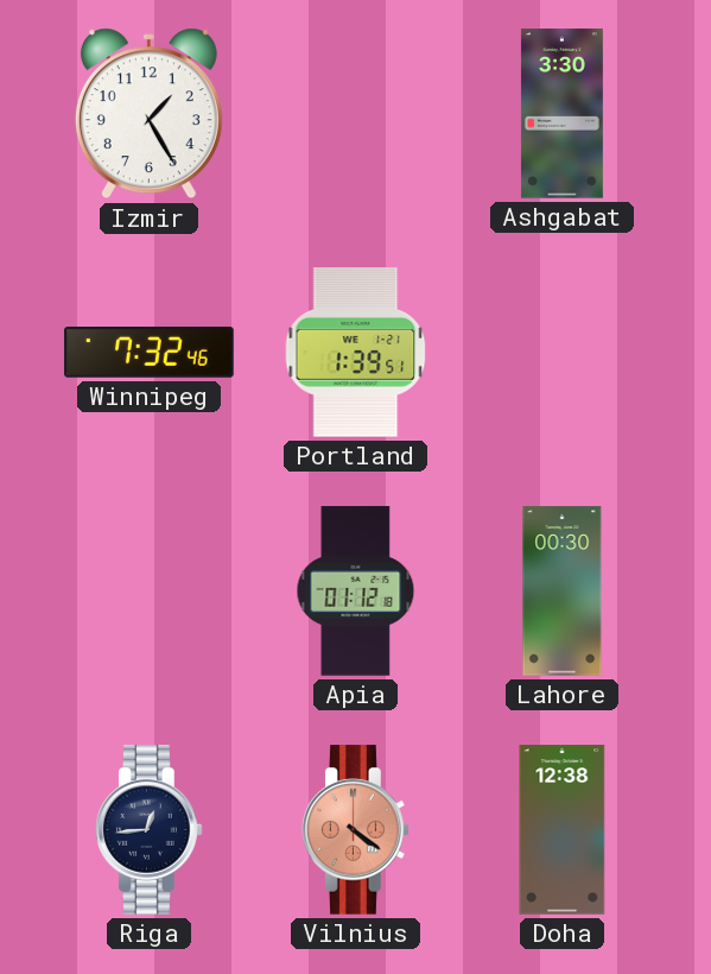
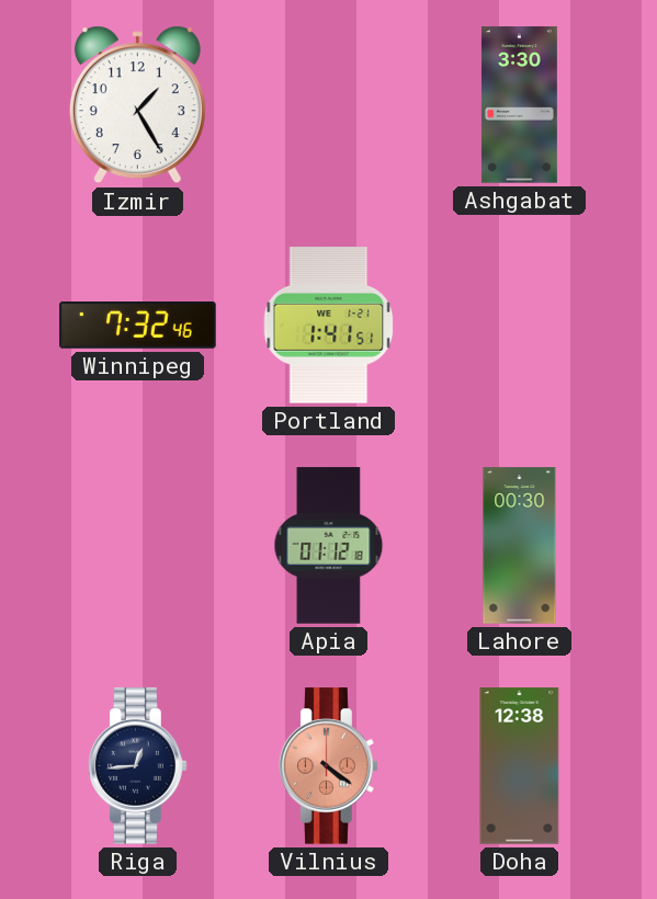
Portland: 1:39 -> 1:41
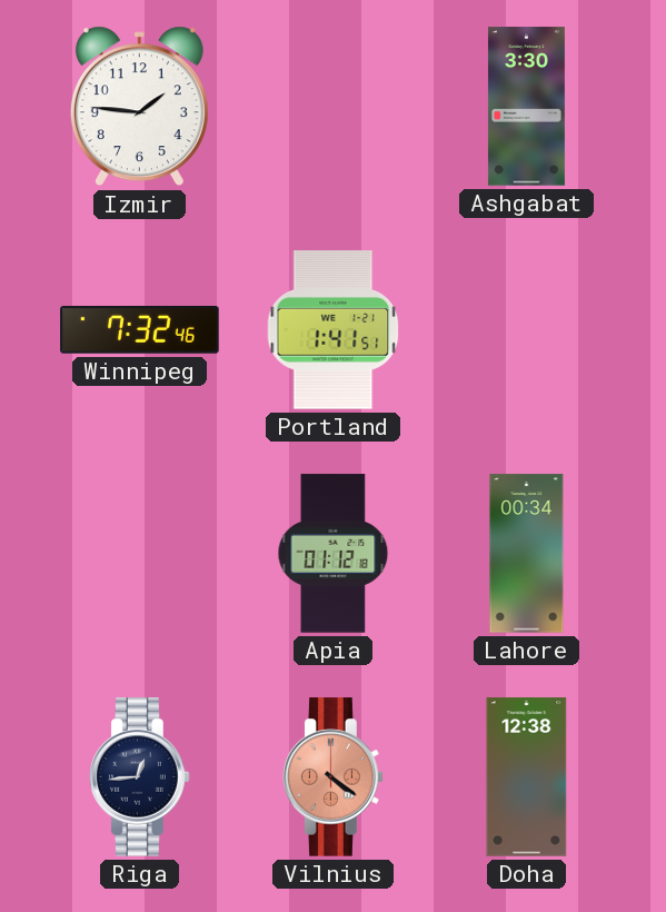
Izmir: 1:25 -> 1:46
Lahore: 00:30 -> 00:34
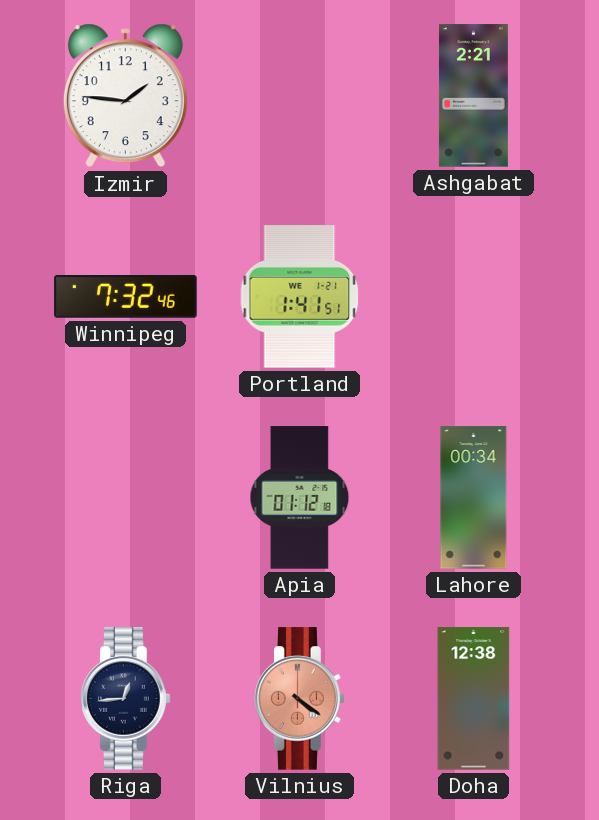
Ashgabat: 3:30 -> 2:21
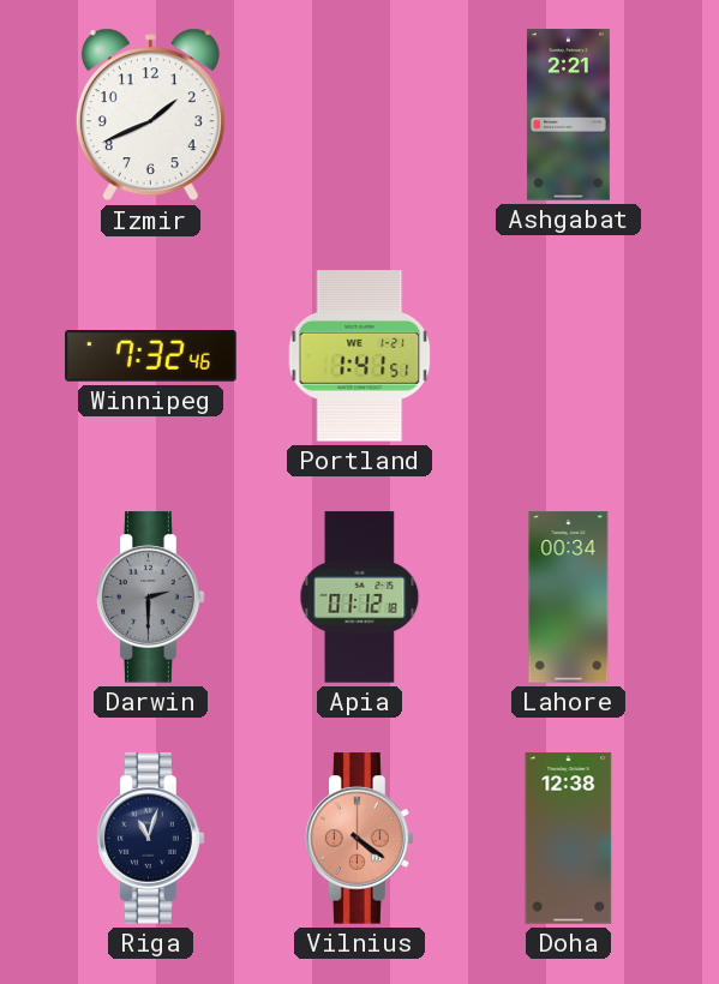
Izmir: 1:46 -> 1:41
Darwin: none -> 2:30
Riga: 12:44 -> 11:03
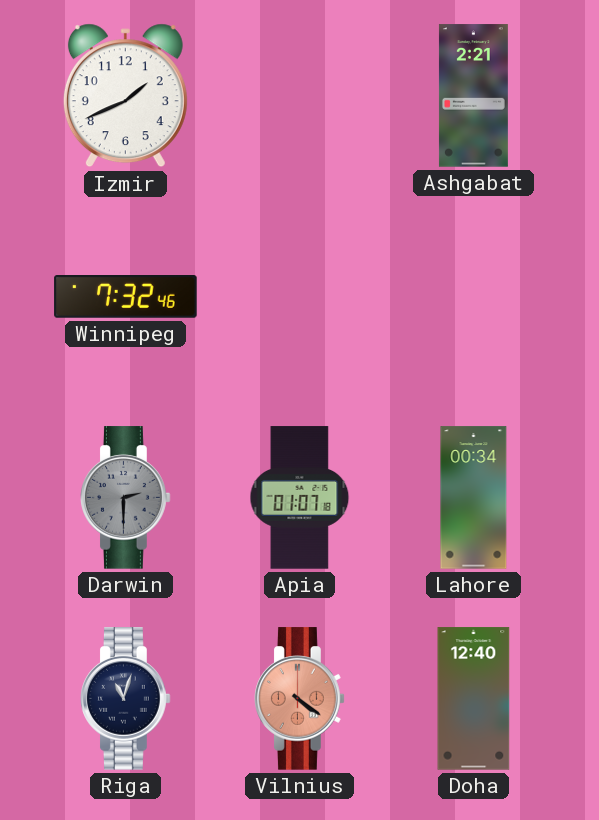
Portland: 1:41 -> none
Apia: 01:12 -> 01:07
Doha: 12:38 -> 12:40
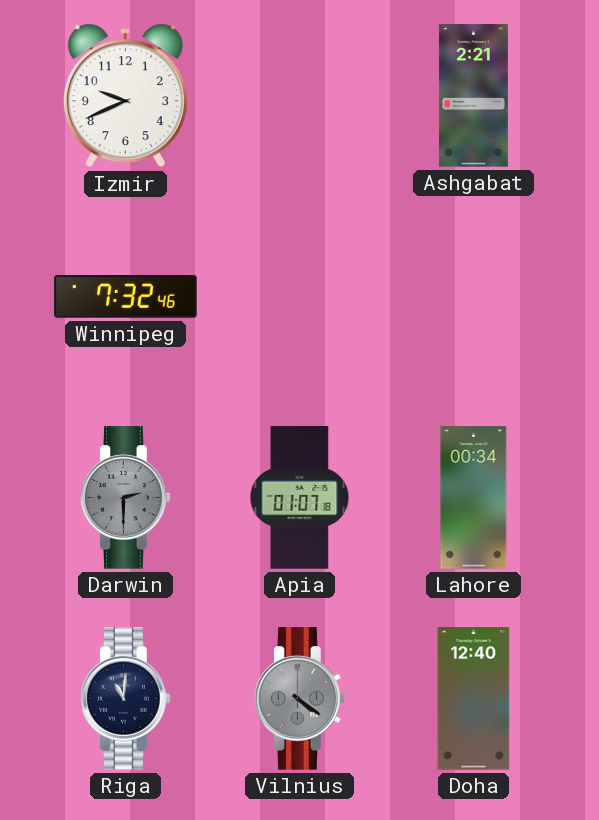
Izmir: 1:41 -> 9:41
Riga: 11:03 -> 11:01
Vilnius dial: salmon -> grey
